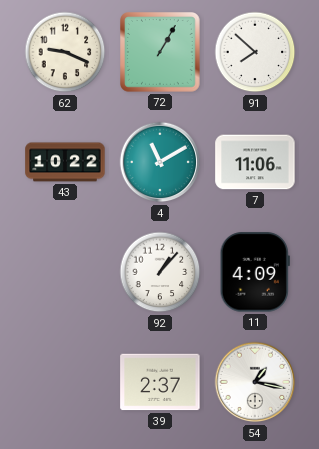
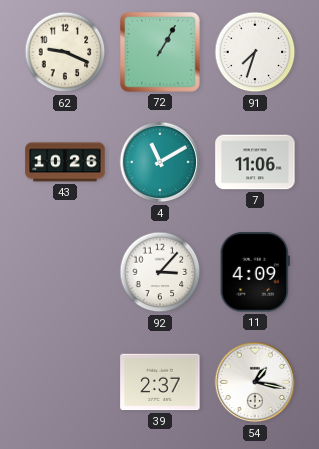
91: 7:52 -> 7:33
43: 10:22 -> 10:26
92: 1:07 -> 3:07
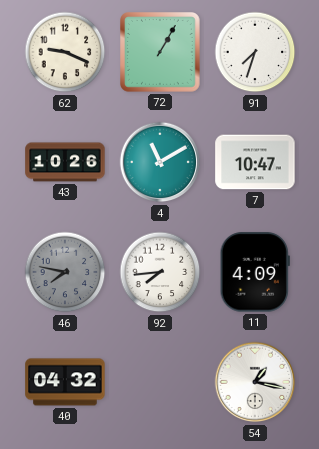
7: 11:06 -> 10:47
46: none -> 7:47
92: 3:07 -> 7:44
40: none -> 04:32
39: 2:37 -> none
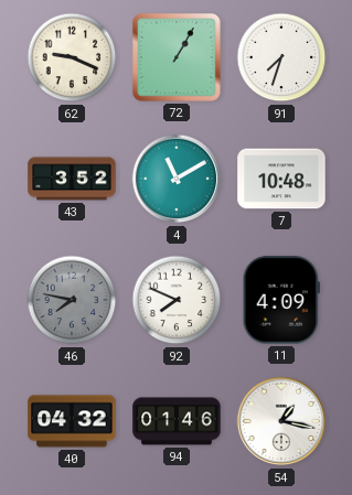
43: 10:26 -> 3:52
7: 10:47 -> 10:48
92: 7:44 -> 7:49
94: none -> 01:46
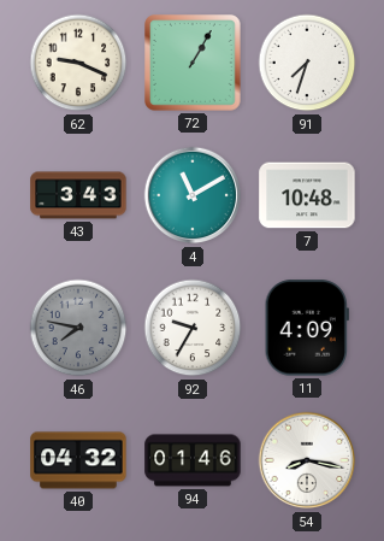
43: 3:52 -> 3:43
92: 7:49 -> 9:35
54: 1:17 -> 8:17
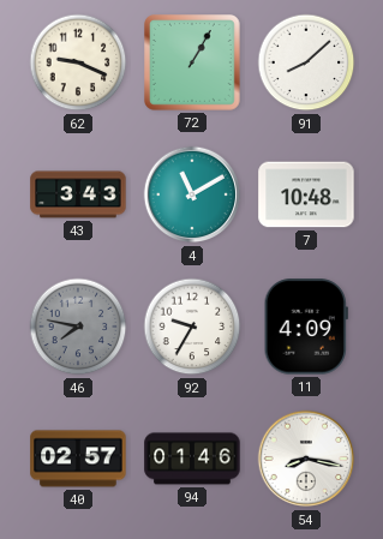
91: 7:33 -> 8:08
40: 04:32 -> 02:57
